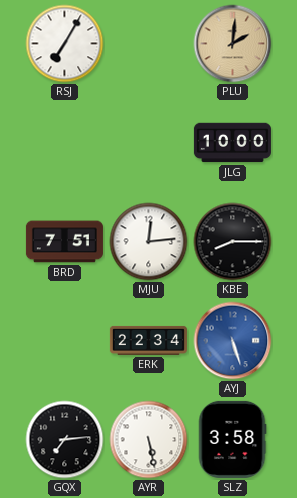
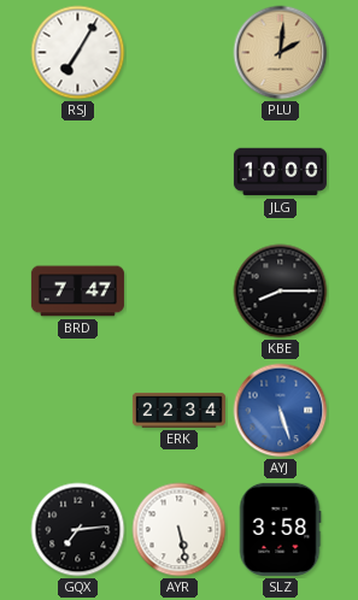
BRD: 7:51 -> 7:47
MJU: 12:14 -> none
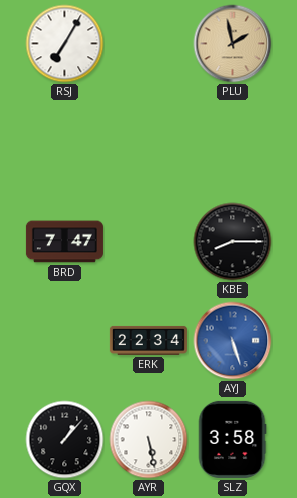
PLU: 2:01 -> 1:58
JLG: 10:00 -> none
GQX: 7:14 -> 1:07
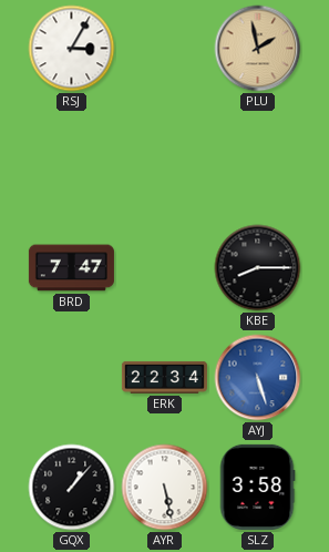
RSJ: 7:05 -> 3:05
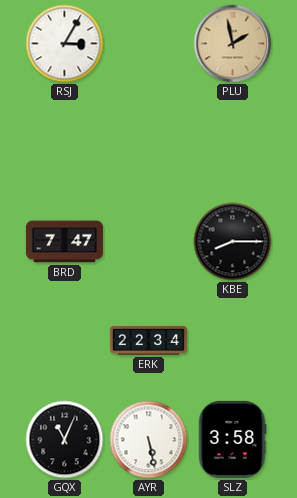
AYJ: 5:27 -> none
GQX: 1:07 -> 11:04
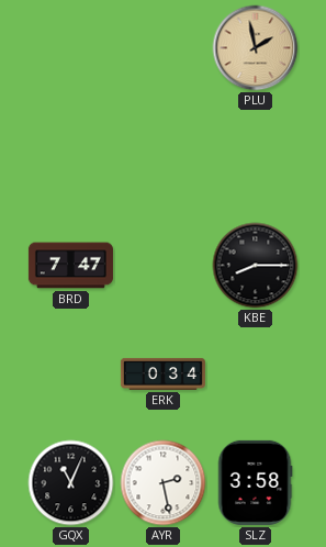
RSJ: 3:05 -> none
ERK: 22:34 -> 0:34
AYR: 5:28 -> 2:28
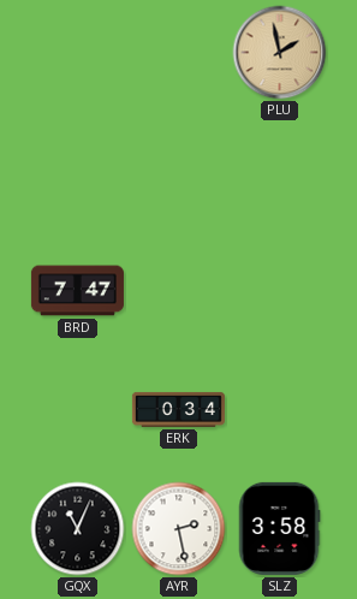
KBE: 8:15 -> none
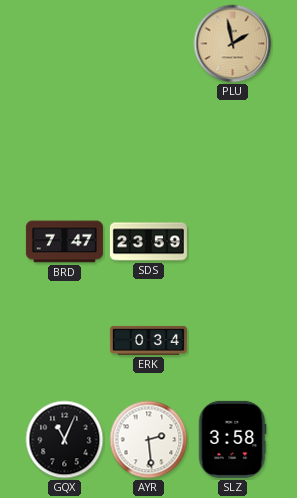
SDS: none -> 23:59
AYR: 2:28 -> 2:29
